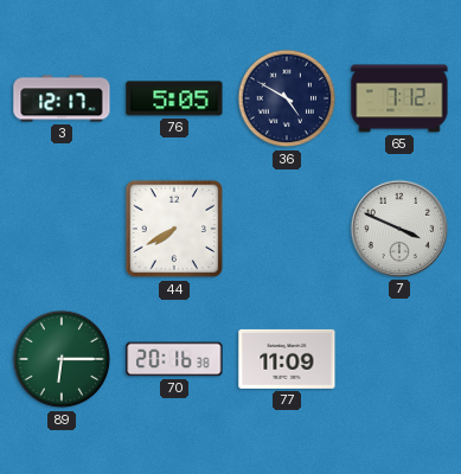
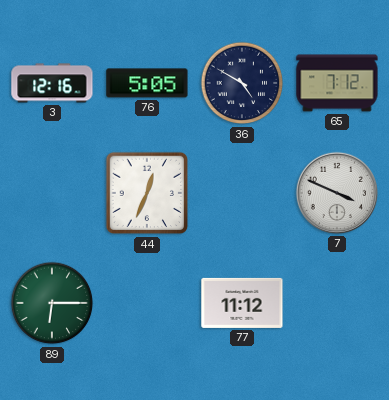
3: 12:17 -> 12:16
44: 7:40 -> 12:34
70: 20:16 -> none
77: 11:09 -> 11:12
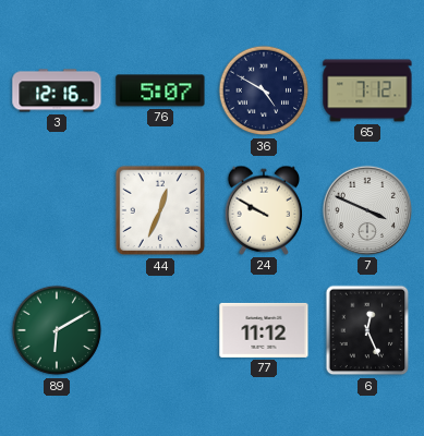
76: 5:05 -> 5:07
24: none -> 9:50
89: 6:15 -> 6:10
6: none -> 12:26
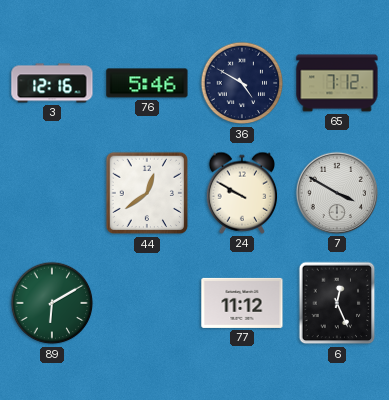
76: 5:07 -> 5:46
44: 12:34 -> 12:39
7: 3:49 -> 3:50
